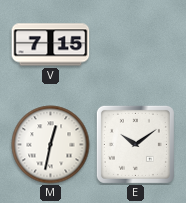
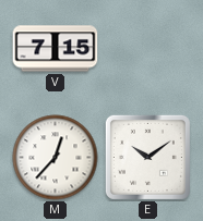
M: 12:32 -> 12:37
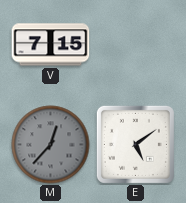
M dial: white -> grey
E: 10:09 -> 5:09
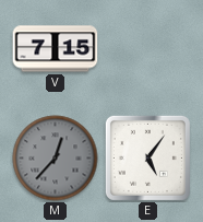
E: 5:09 -> 5:06
